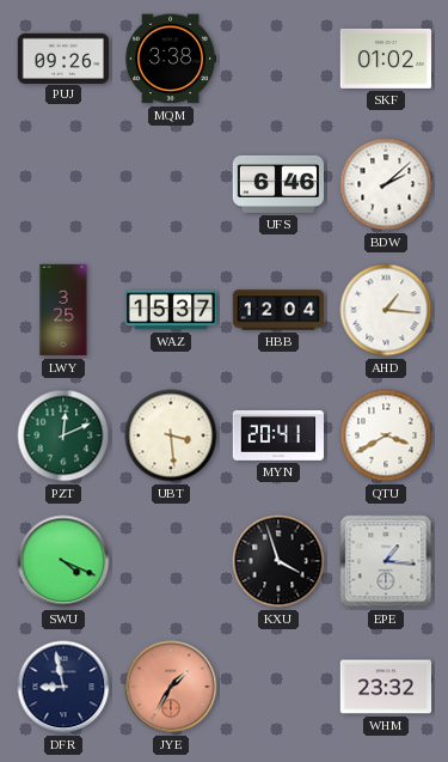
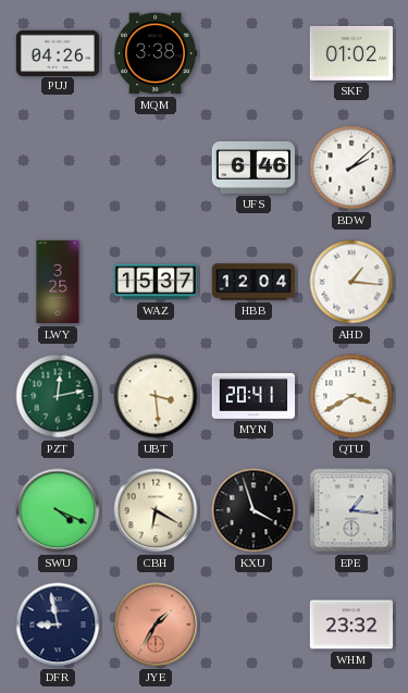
PUJ: 09:26 -> 04:26
PZT: 12:11 -> 12:13
CBH: none -> 6:20
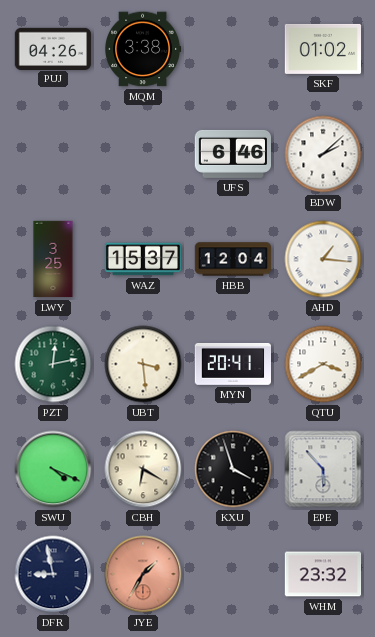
EPE: 1:16 -> 5:53
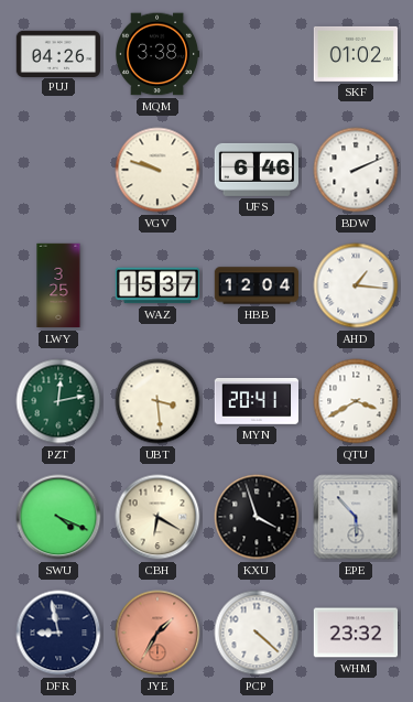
VGV: none -> 9:48
BDW: 2:08 -> 2:11
PCP: none -> 4:22
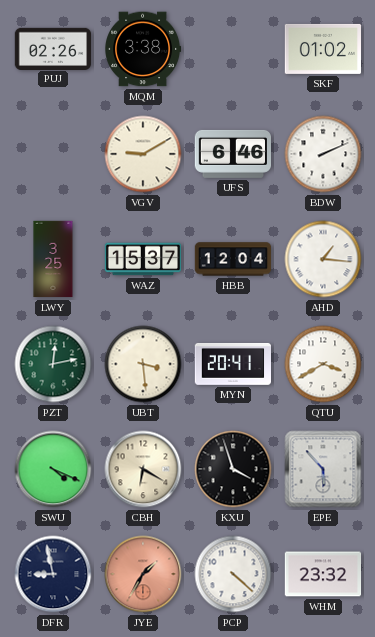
PUJ: 04:26 -> 02:26
VGV: 9:48 -> 9:10
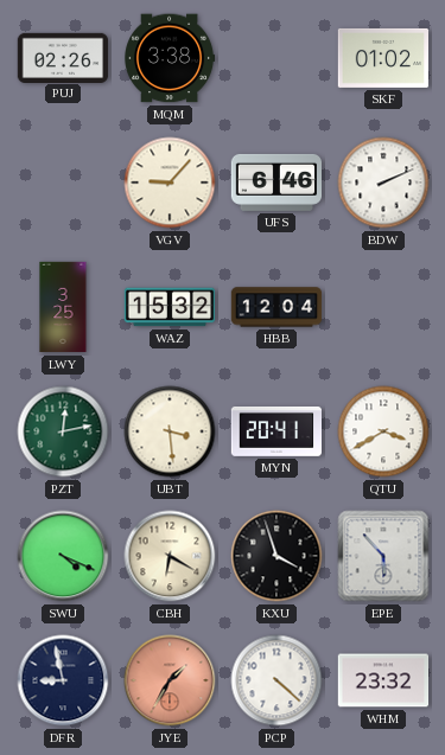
VGV: 9:10 -> 9:07
WAZ: 15:37 -> 15:32
AHD: 1:16 -> none
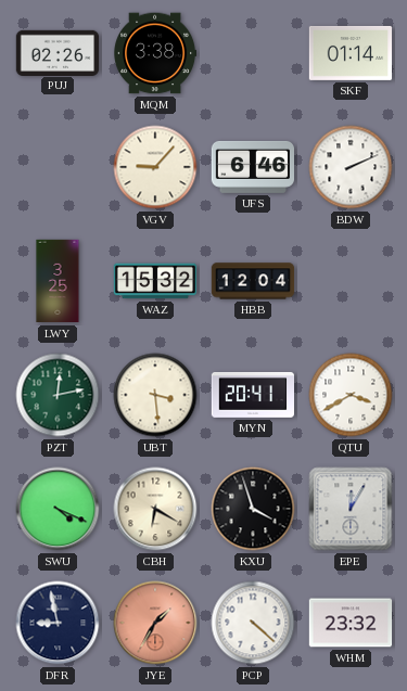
SKF: 01:02 -> 01:14
EPE: 5:53 -> 12:05
